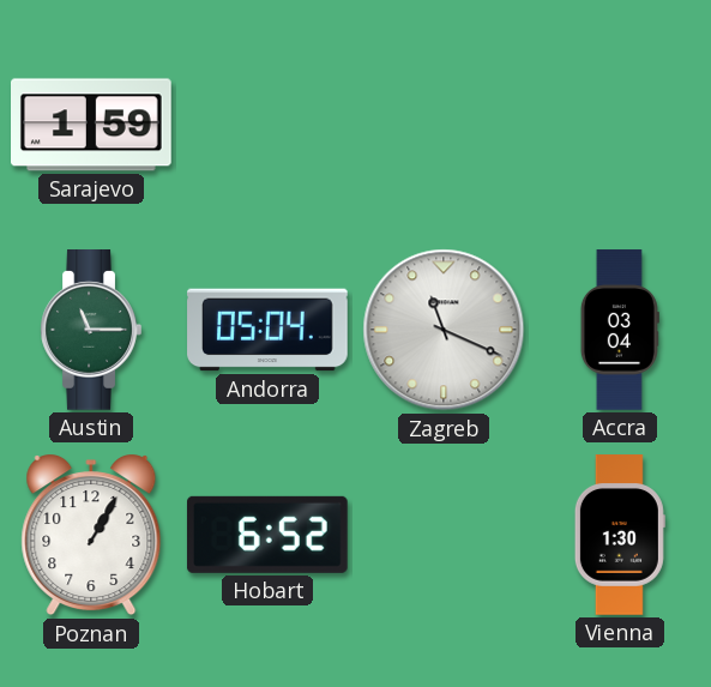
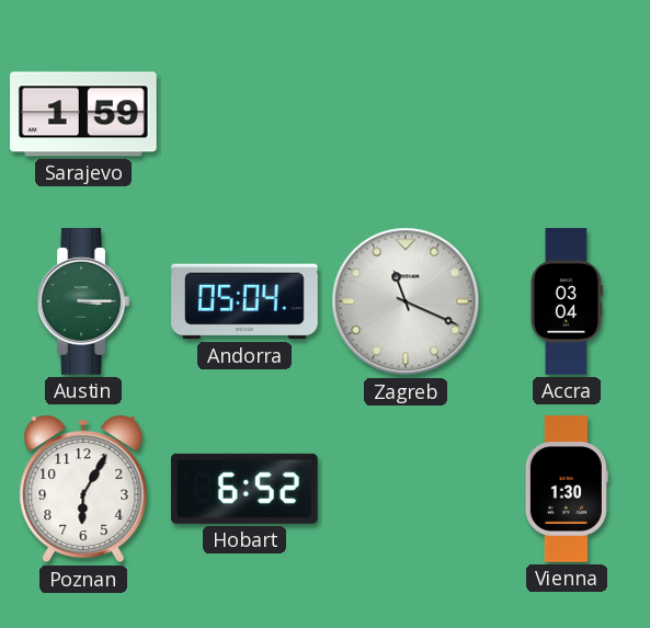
Austin: 11:15 -> 3:15
Poznan: 1:05 -> 6:05
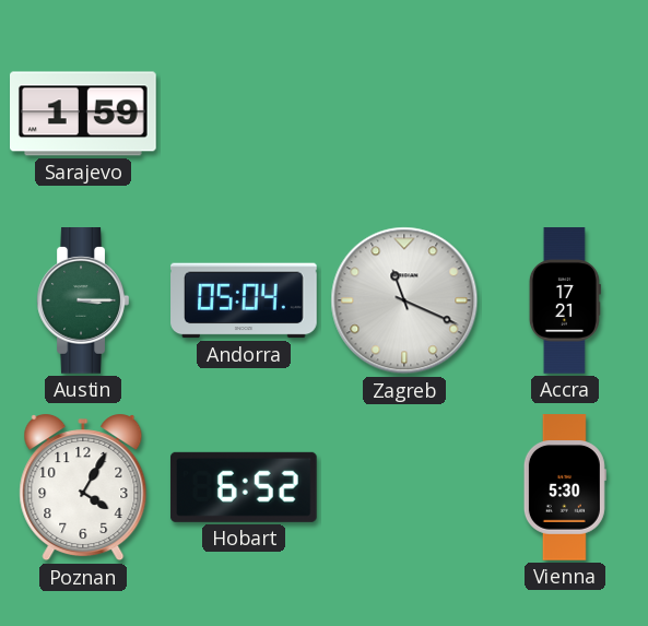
Accra: 03:04 -> 17:21
Poznan: 6:05 -> 4:05
Vienna: 1:30 -> 5:30
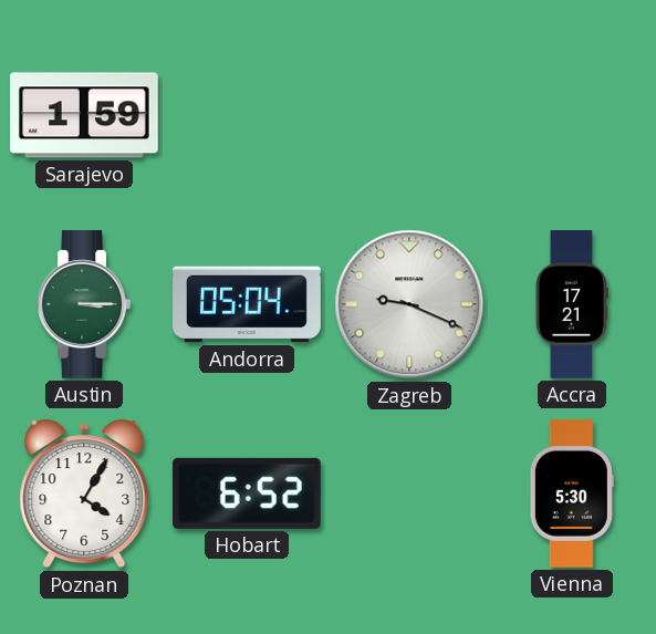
Zagreb: 11:19 -> 9:19
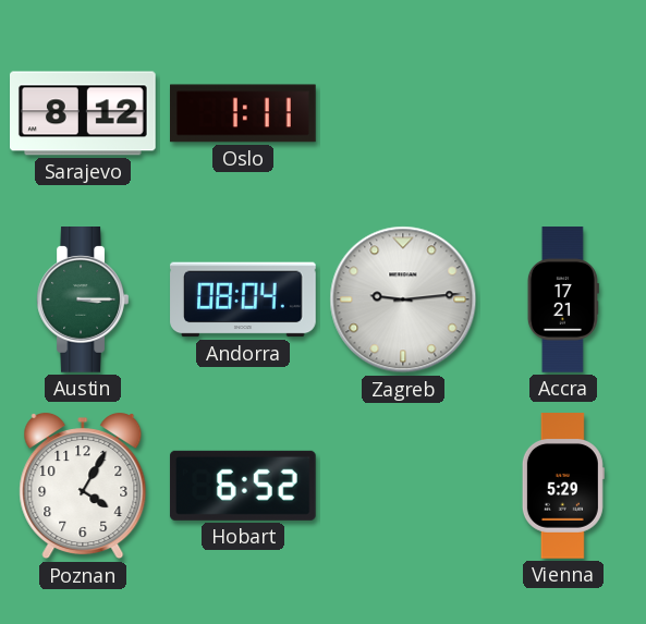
Sarajevo: 1:59 -> 8:12
Oslo: none -> 1:11
Andorra: 05:04 -> 08:04
Zagreb: 9:19 -> 9:14
Vienna: 5:30 -> 5:29
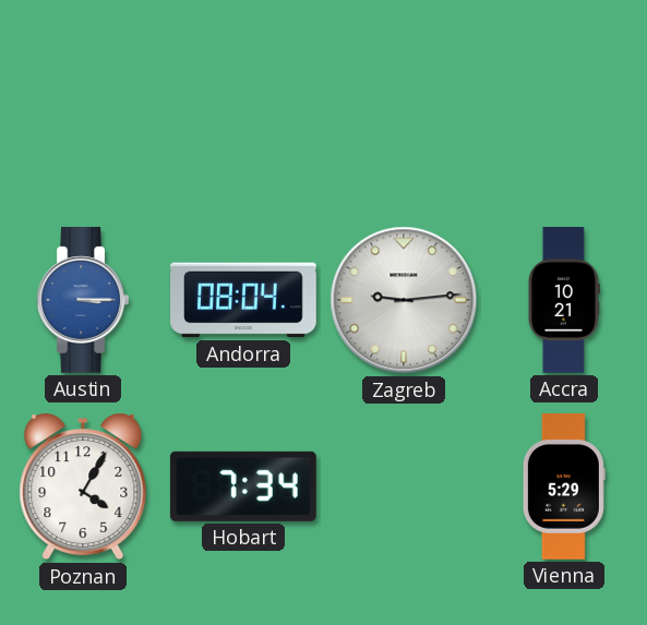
Sarajevo: 8:12 -> none
Oslo: 1:11 -> none
Austin dial: green -> blue
Accra: 17:21 -> 10:21
Hobart: 6:52 -> 7:34
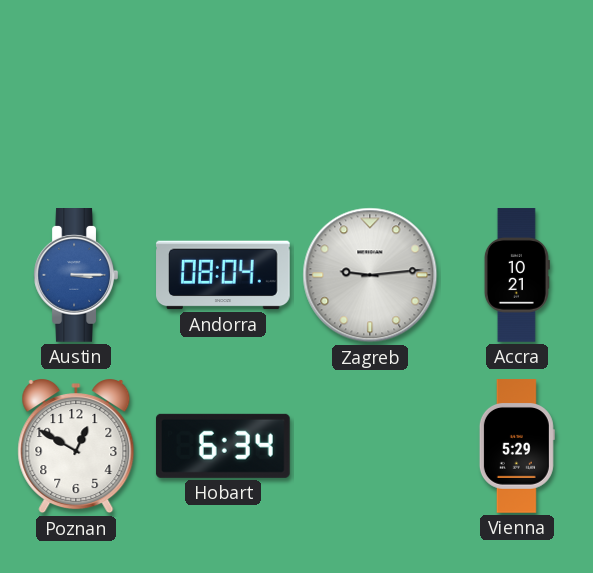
Poznan: 4:05 -> 12:50
Hobart: 7:34 -> 6:34
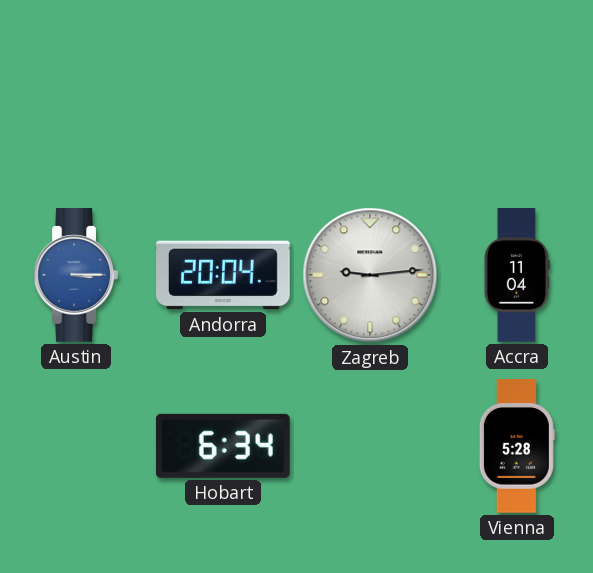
Andorra: 08:04 -> 20:04
Accra: 10:21 -> 11:04
Poznan: 12:50 -> none
Vienna: 5:29 -> 5:28
